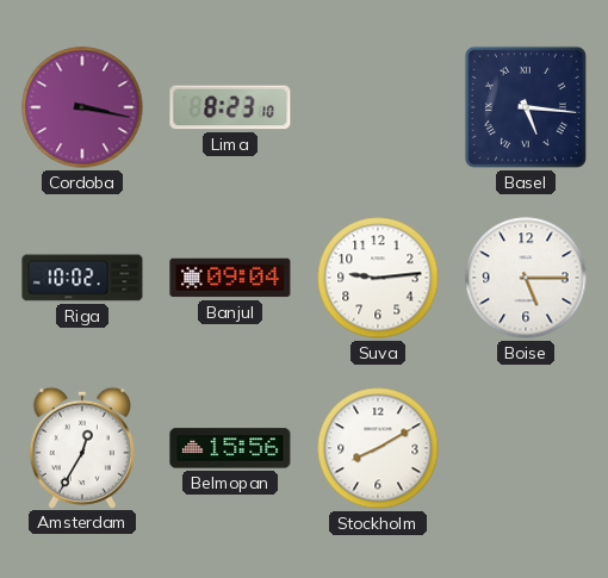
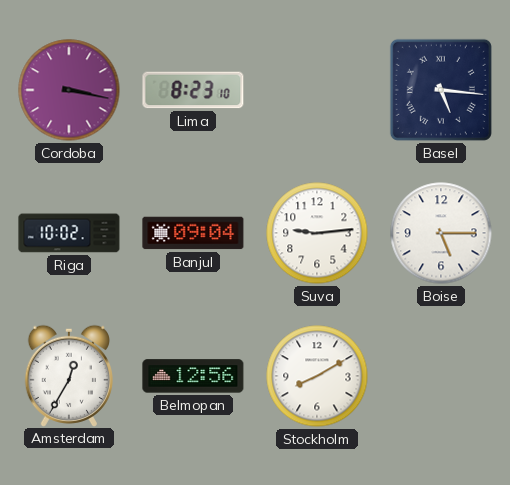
Belmopan: 15:56 -> 12:56
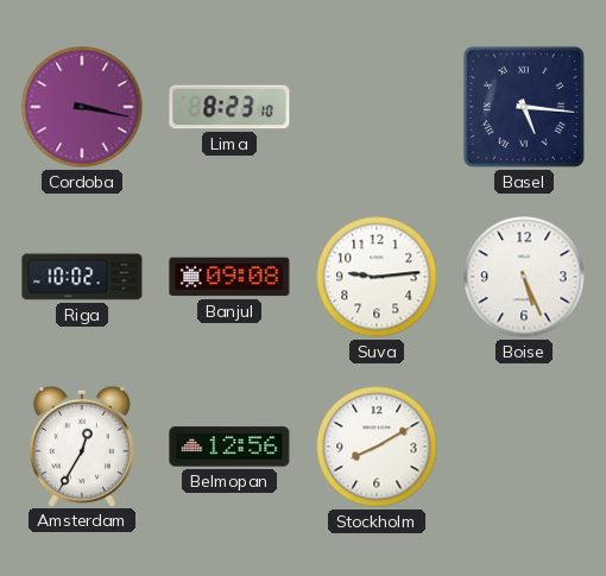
Banjul: 09:04 -> 09:08
Boise: 5:15 -> 5:26
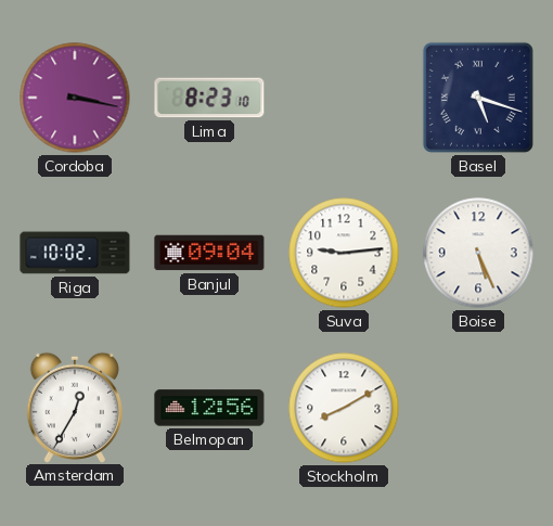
Basel: 5:16 -> 5:18
Banjul: 09:08 -> 09:04
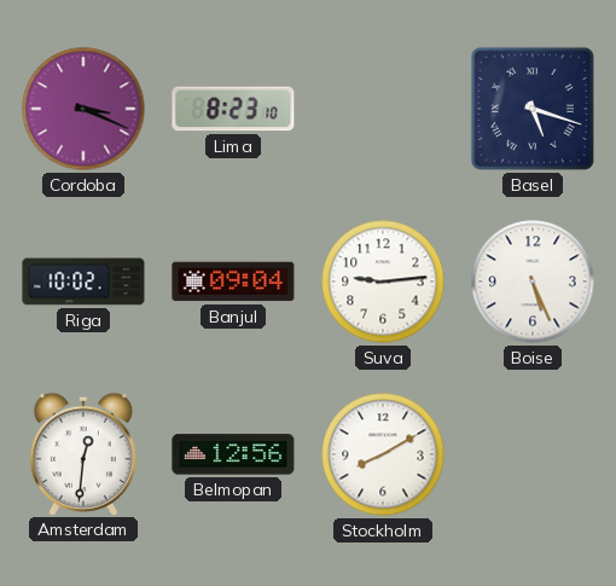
Cordoba: 3:17 -> 3:19
Amsterdam: 12:35 -> 12:31
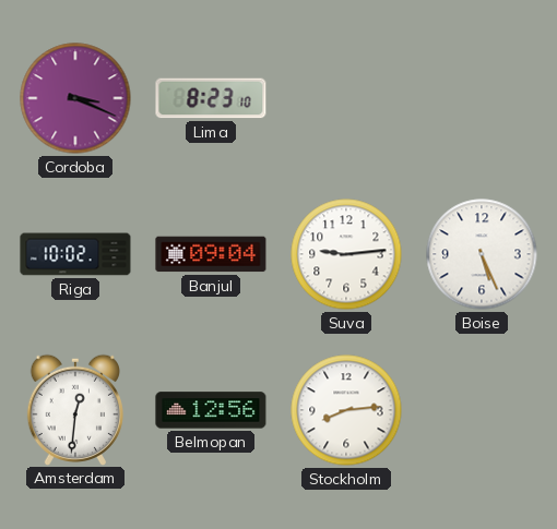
Basel: 5:18 -> none
Stockholm: 8:10 -> 8:14
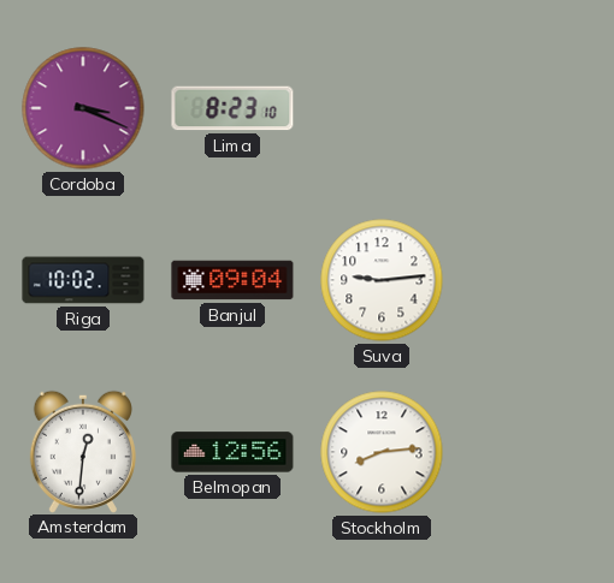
Boise: 5:26 -> none
